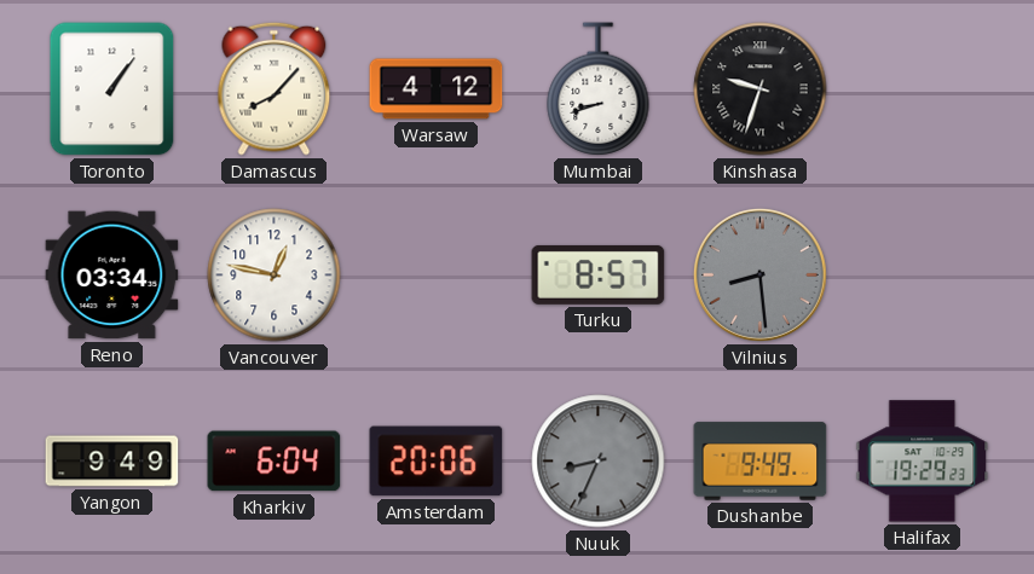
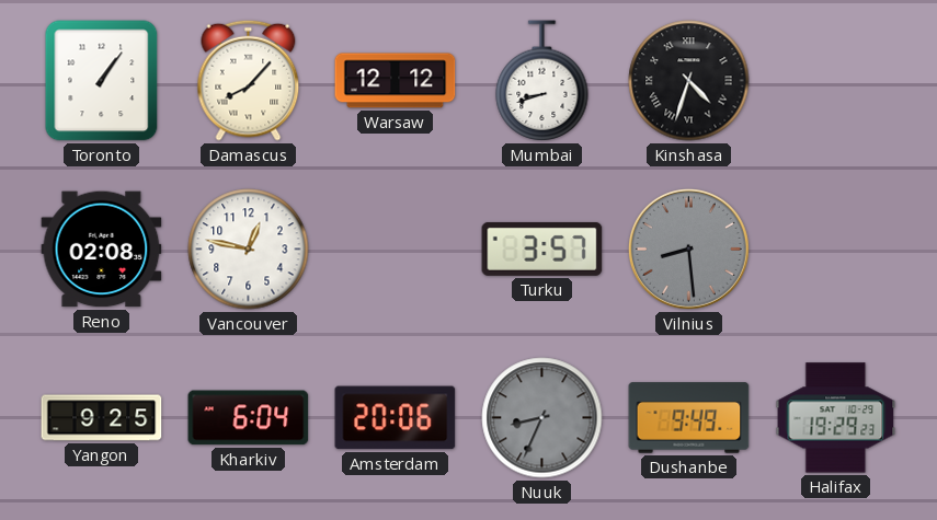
Warsaw: 4:12 -> 12:12
Kinshasa: 9:33 -> 4:33
Reno: 03:34 -> 02:08
Turku: 8:57 -> 3:57
Yangon: 9:49 -> 9:25
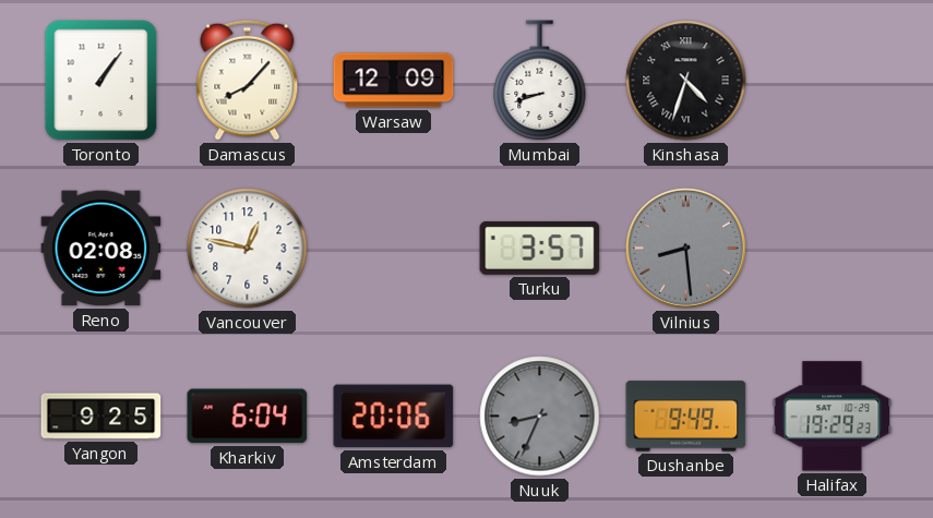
Warsaw: 12:12 -> 12:09
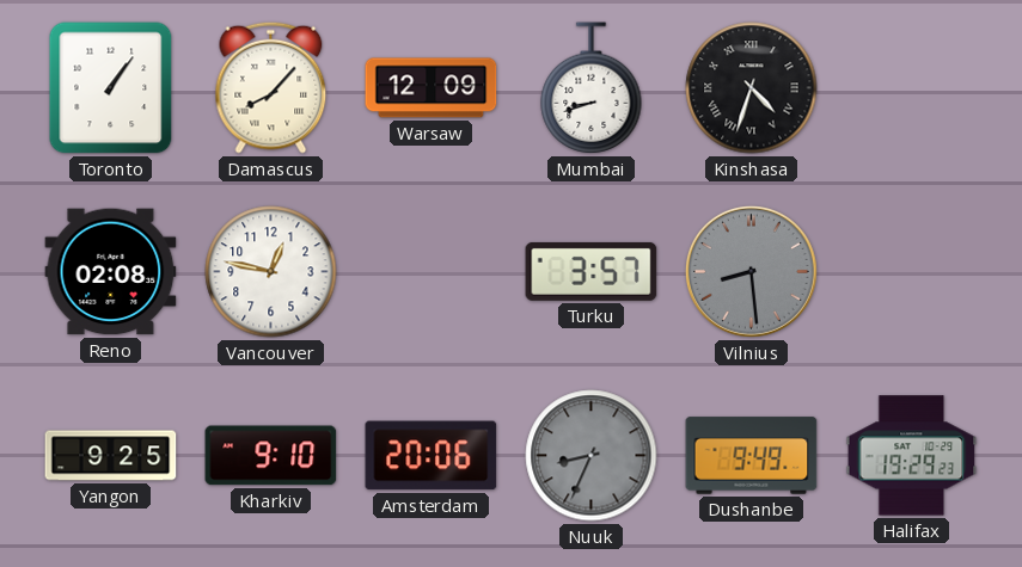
Kharkiv: 6:04 -> 9:10
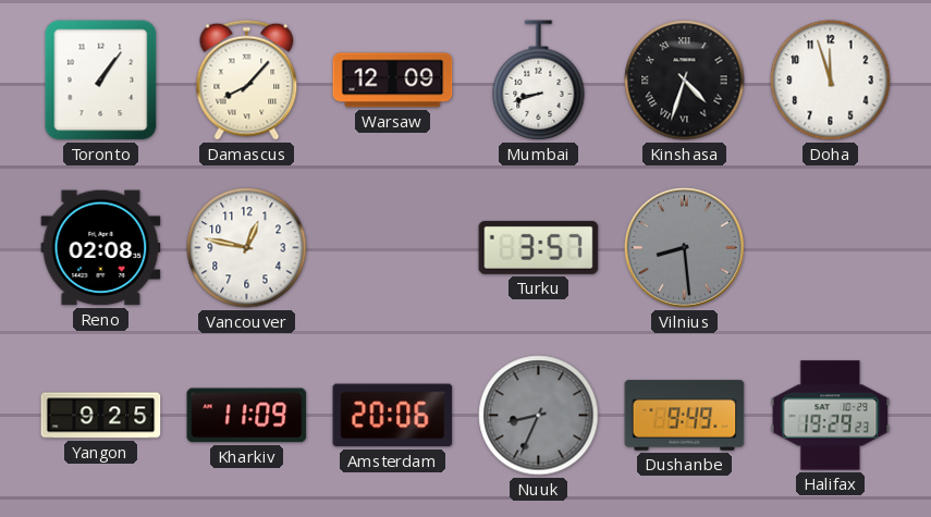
Doha: none -> 11:57
Kharkiv: 9:10 -> 11:09
